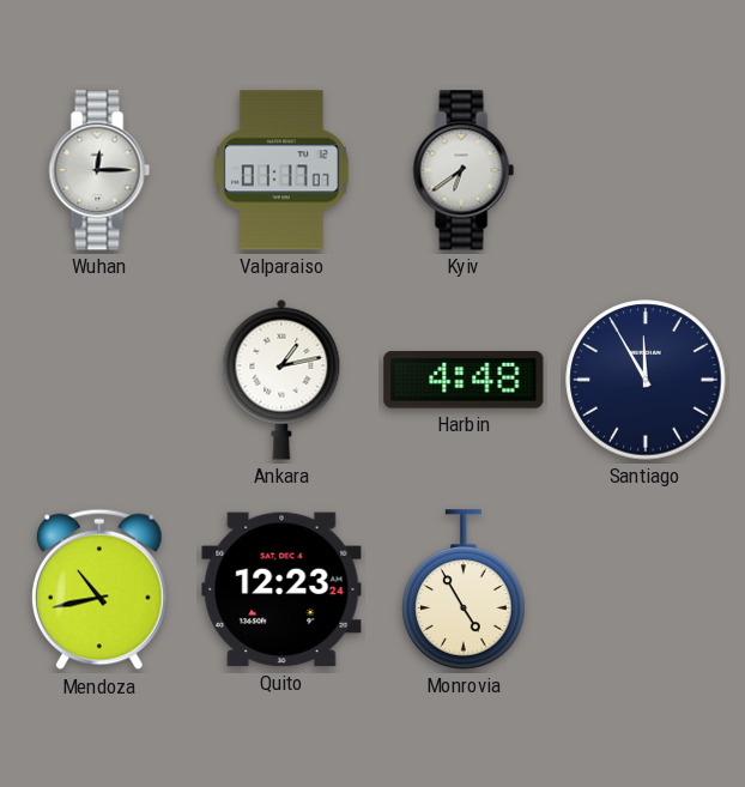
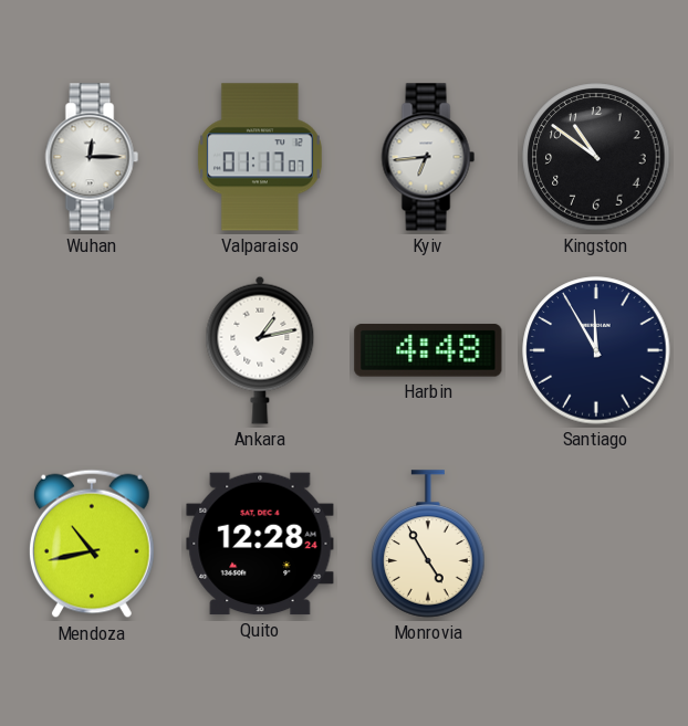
Kyiv: 6:39 -> 6:44
Kingston: none -> 10:51
Quito: 12:23 -> 12:28
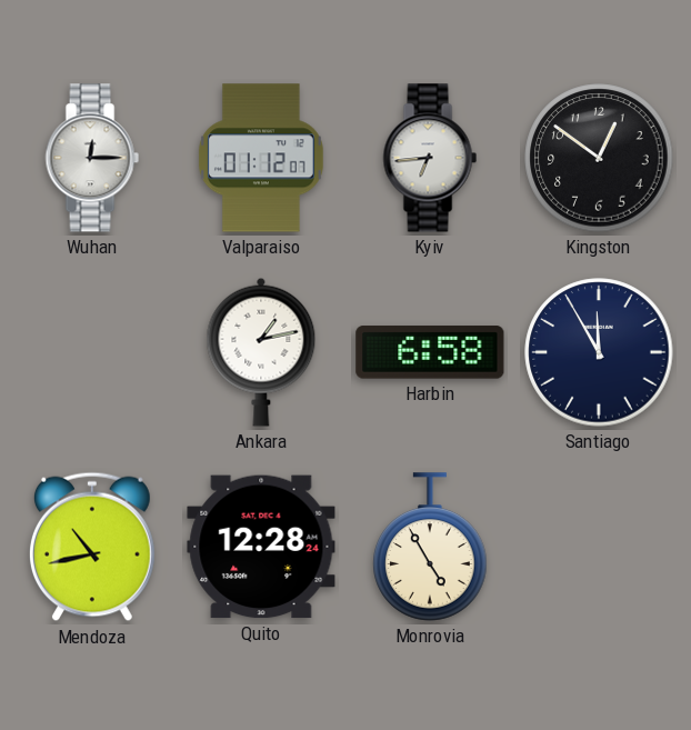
Valparaiso: 01:17 -> 01:12
Kingston: 10:51 -> 12:51
Harbin: 4:48 -> 6:58
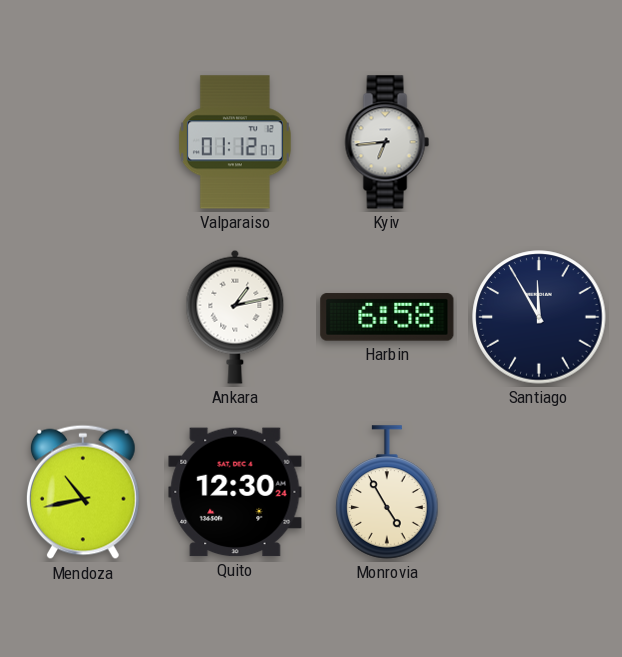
Wuhan: 12:15 -> none
Kingston: 12:51 -> none
Quito: 12:28 -> 12:30
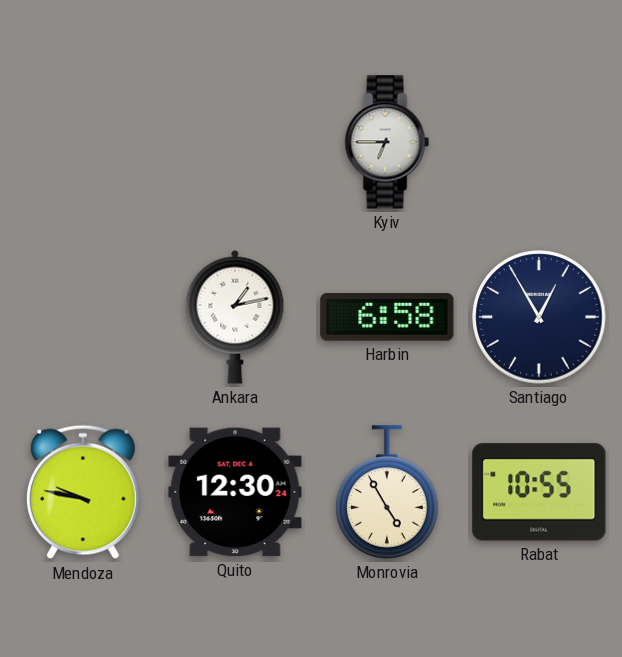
Valparaiso: 01:12 -> none
Kyiv: 6:44 -> 6:45
Santiago: 11:55 -> 12:55
Mendoza: 10:43 -> 9:47
Rabat: none -> 10:55
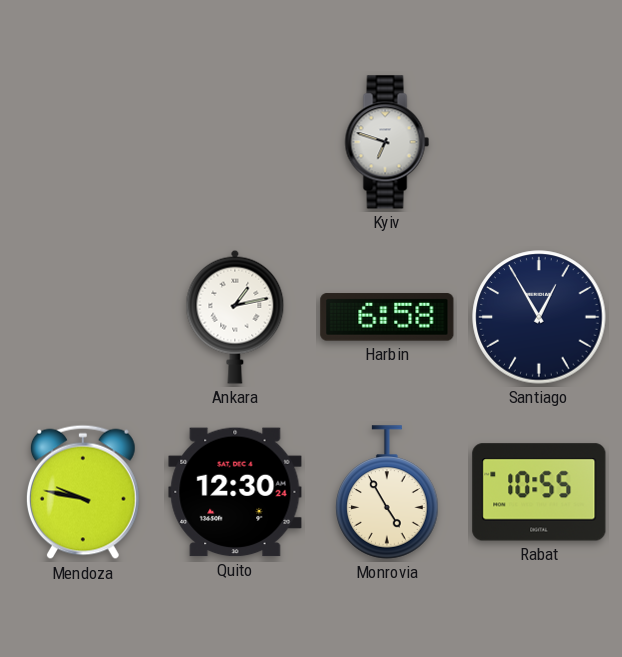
Kyiv: 6:45 -> 6:48
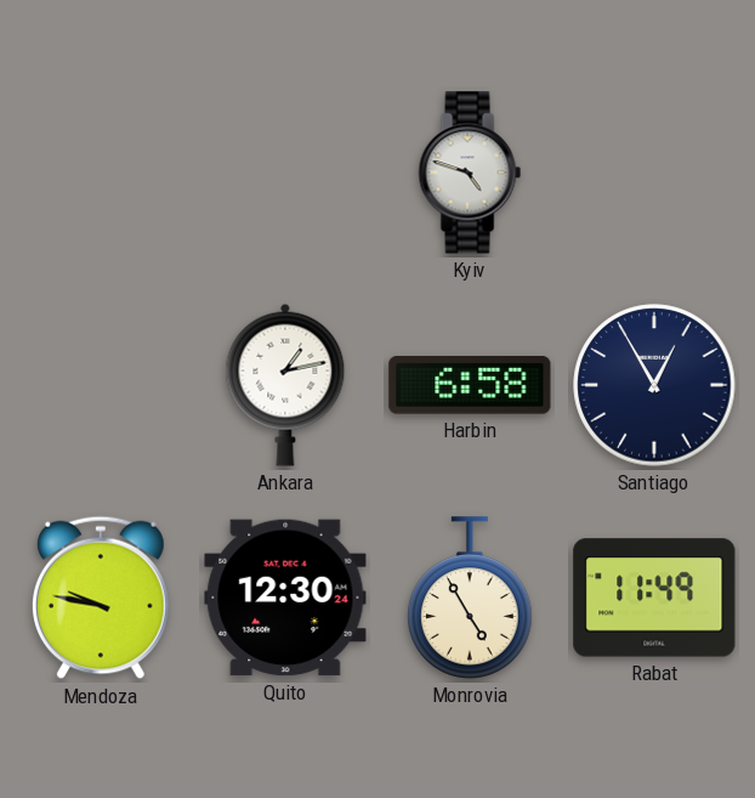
Kyiv: 6:48 -> 4:48
Rabat: 10:55 -> 11:49
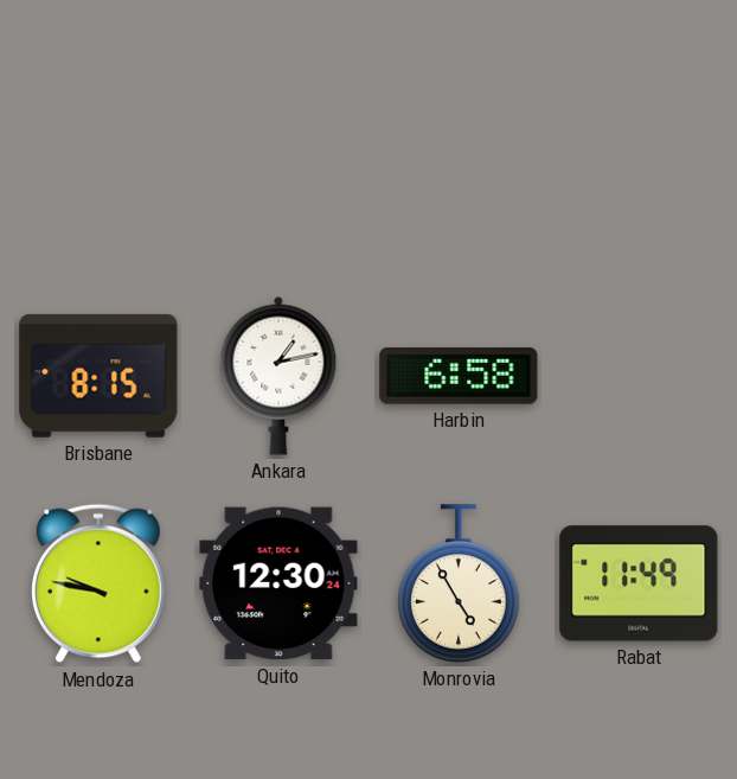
Kyiv: 4:48 -> none
Brisbane: none -> 8:15
Santiago: 12:55 -> none
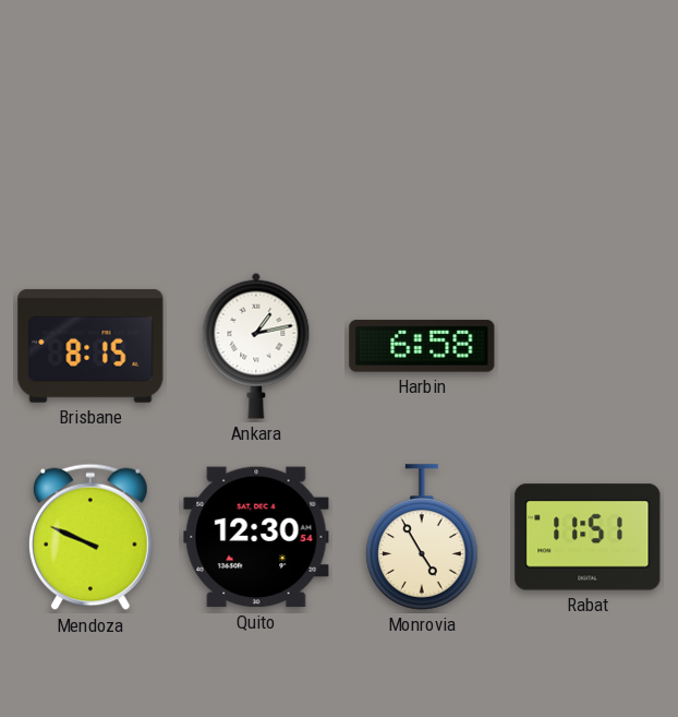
Mendoza: 9:47 -> 9:49
Quito: 12:30:24 -> 12:30:54
Rabat: 11:49 -> 11:51
